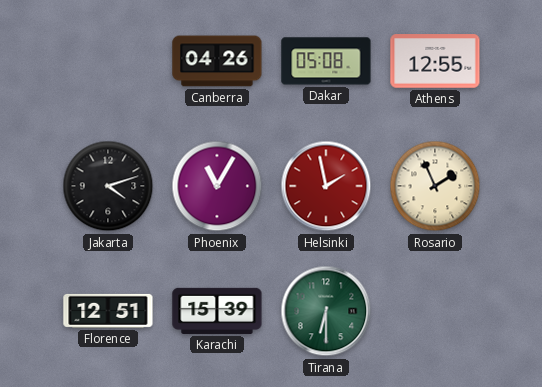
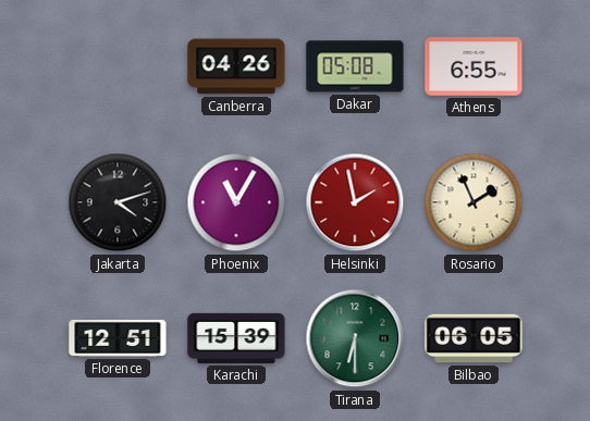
Athens: 12:55 -> 6:55
Bilbao: none -> 06:05
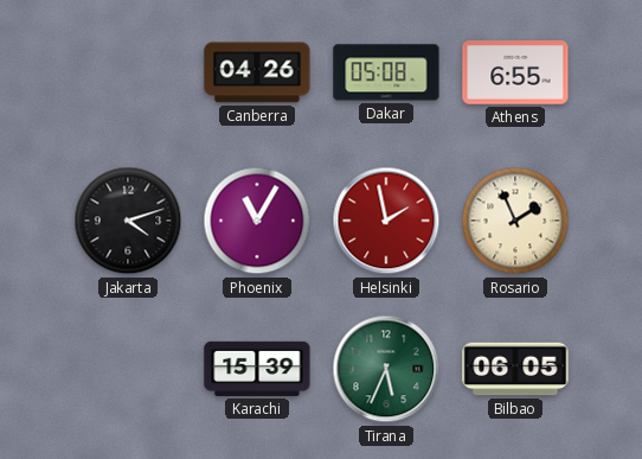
Florence: 12:51 -> none
Tirana: 6:30 -> 5:34
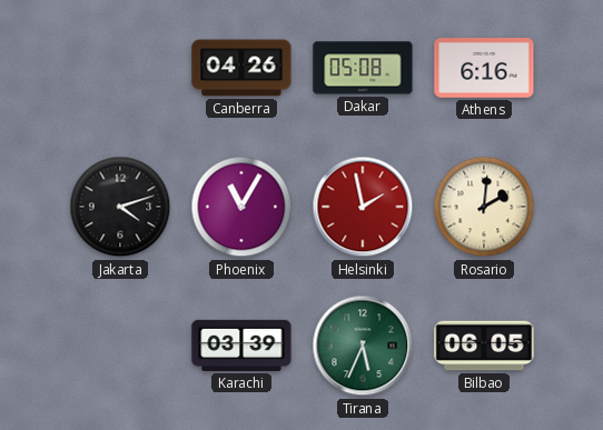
Athens: 6:55 -> 6:16
Rosario: 1:56 -> 2:01
Karachi: 15:39 -> 03:39
